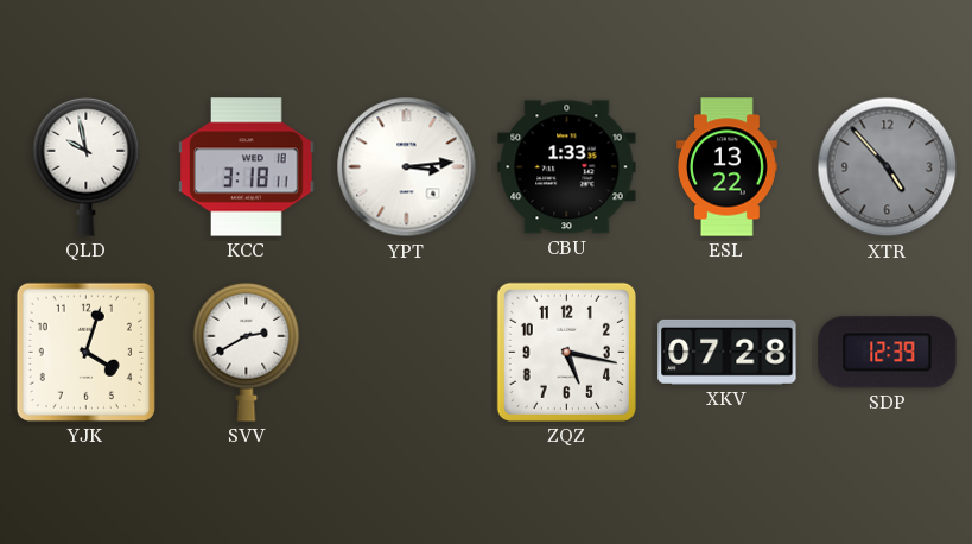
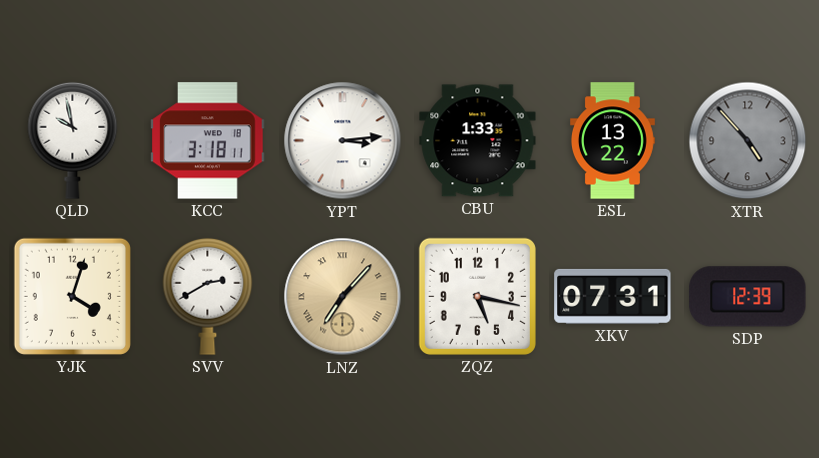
LNZ: none -> 7:07
XKV: 07:28 -> 07:31
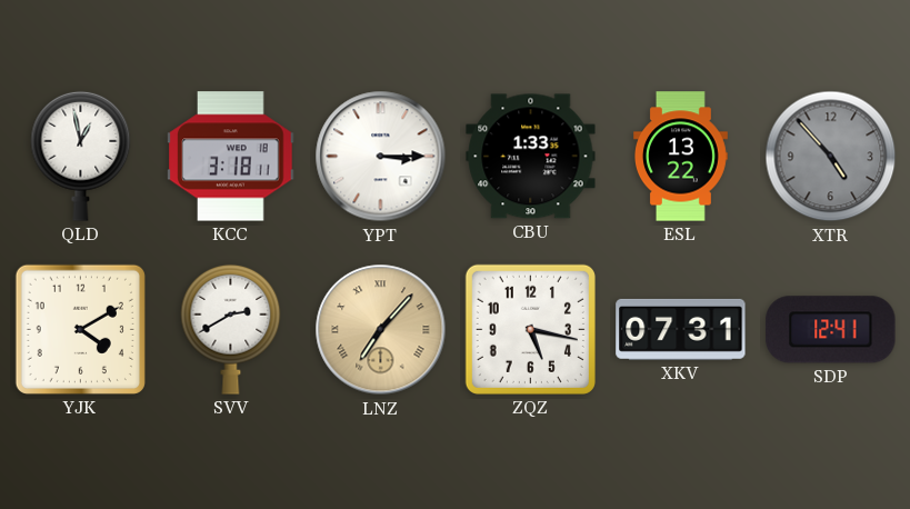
QLD: 9:58 -> 12:58
YPT: 3:14 -> 3:15
YJK: 4:03 -> 4:10
SDP: 12:39 -> 12:41
